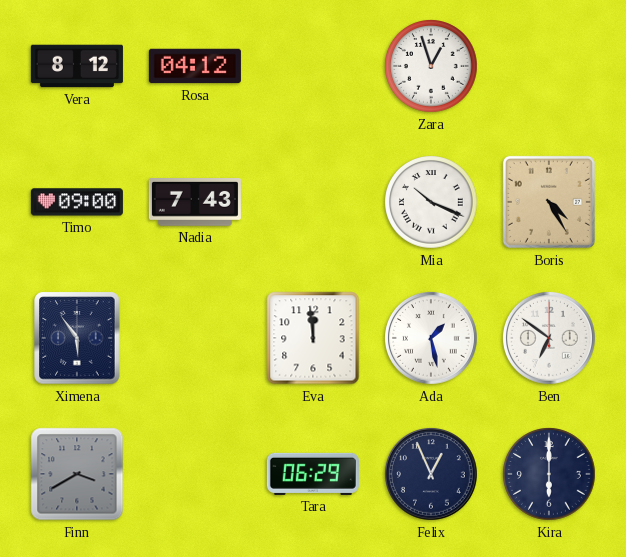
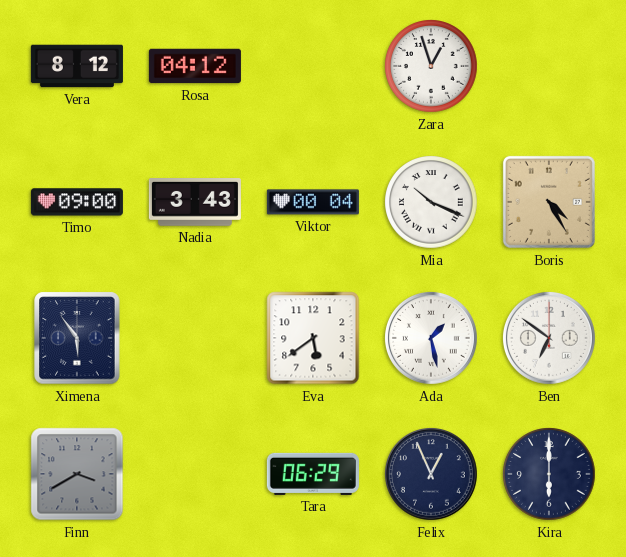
Nadia: 7:43 -> 3:43
Viktor: none -> 00:04
Eva: 11:59 -> 5:39
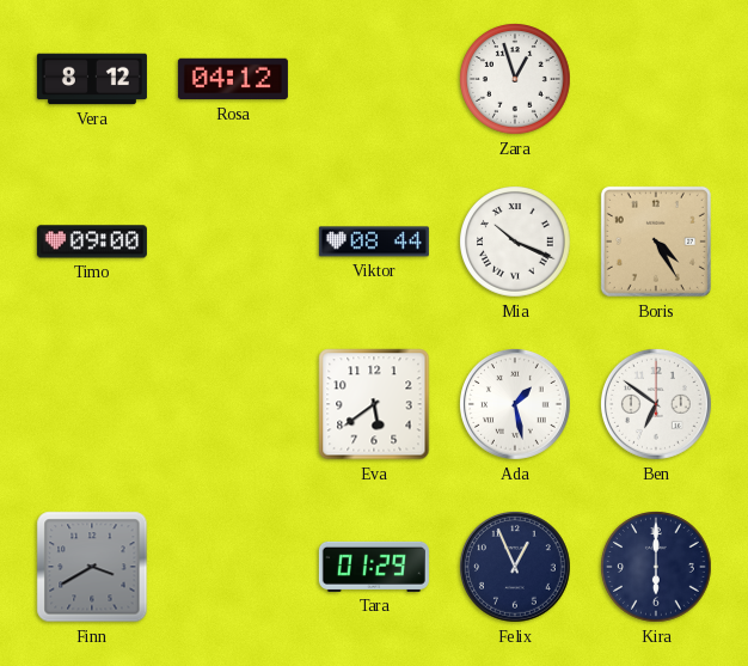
Nadia: 3:43 -> none
Viktor: 00:04 -> 08:44
Ximena: 5:54 -> none
Tara: 06:29 -> 01:29
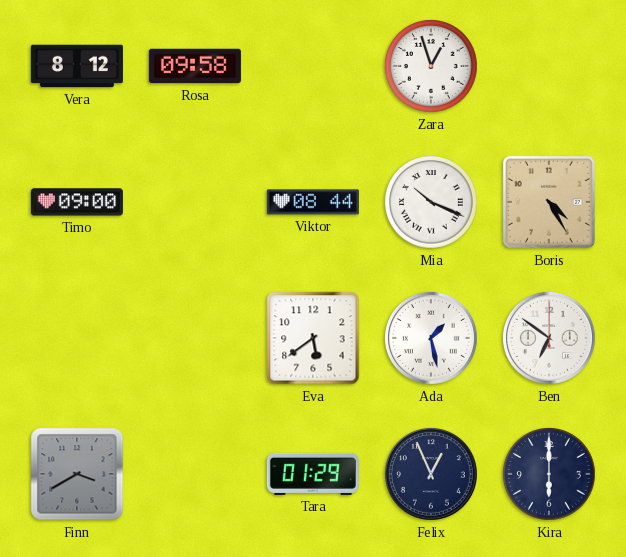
Rosa: 04:12 -> 09:58
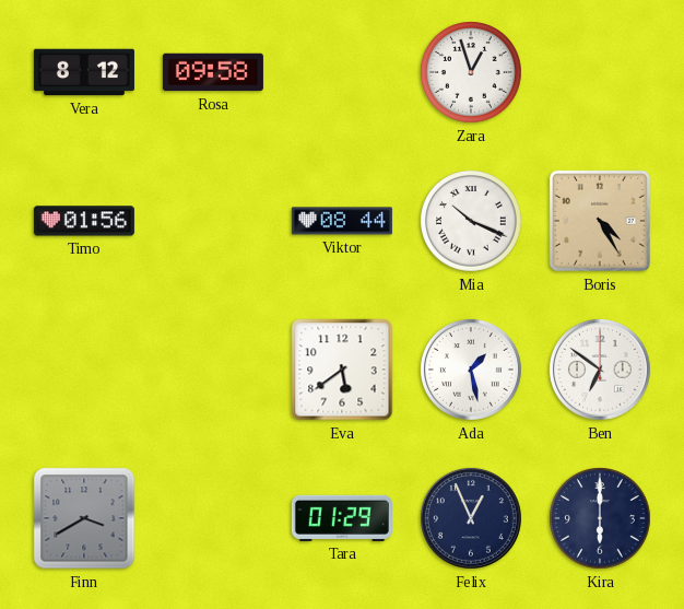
Timo: 09:00 -> 01:56
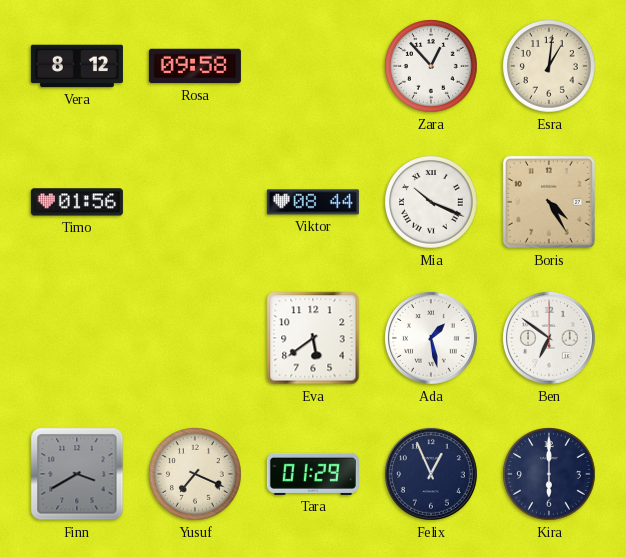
Zara: 12:57 -> 12:53
Esra: none -> 1:01
Yusuf: none -> 7:19
